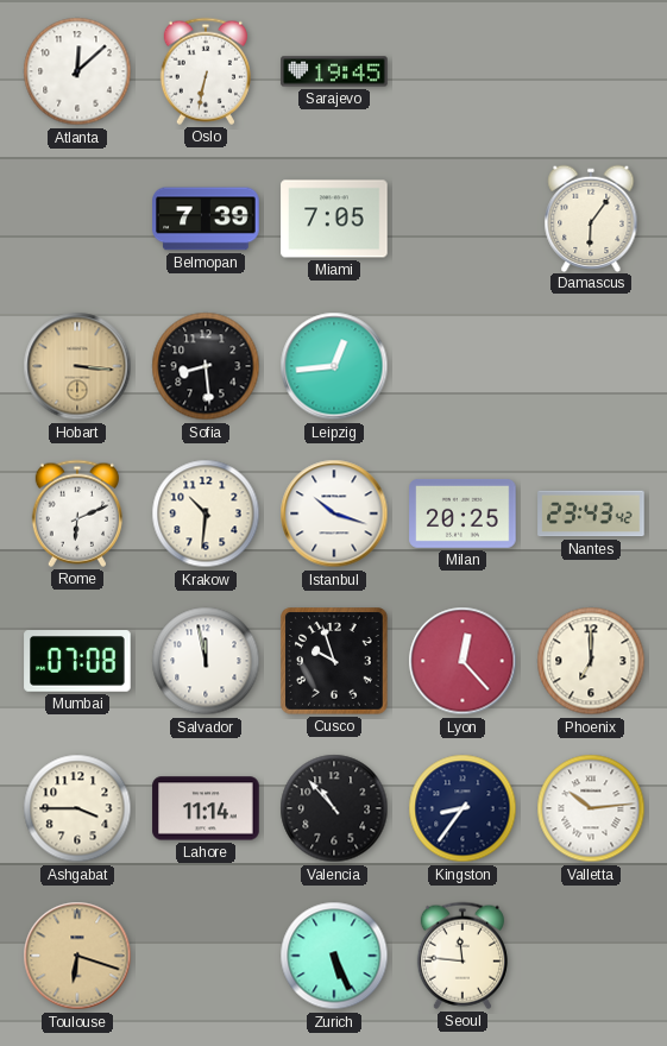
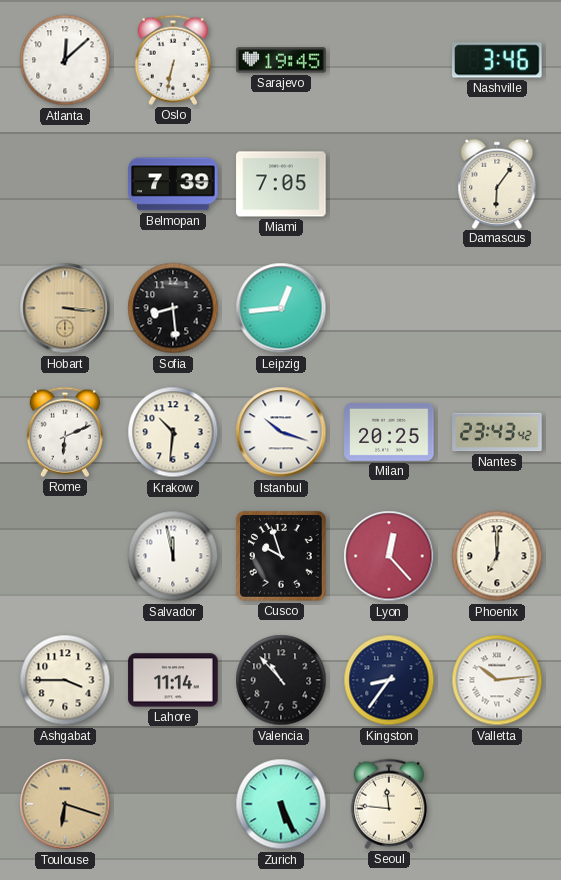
Nashville: none -> 3:46
Mumbai: 07:08 -> none
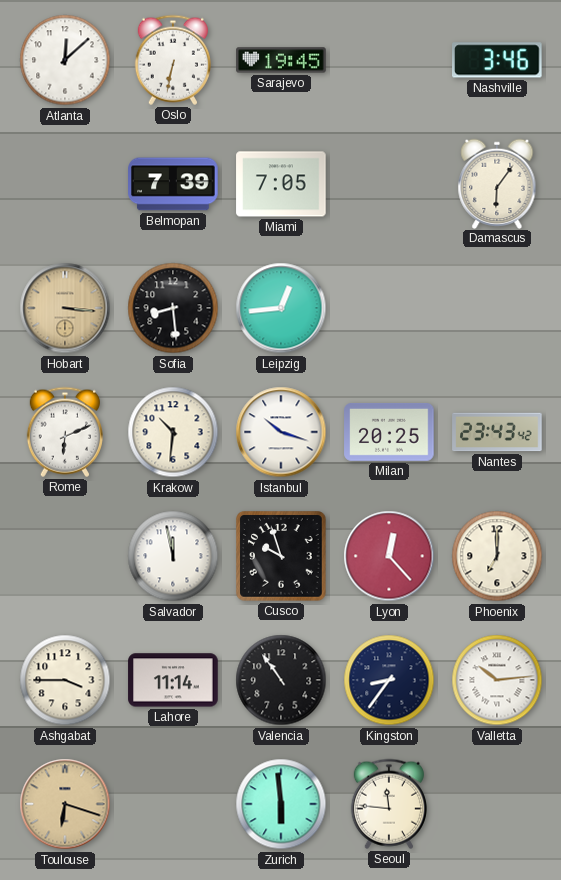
Valencia: 10:53 -> 10:54
Zurich: 5:26 -> 5:59
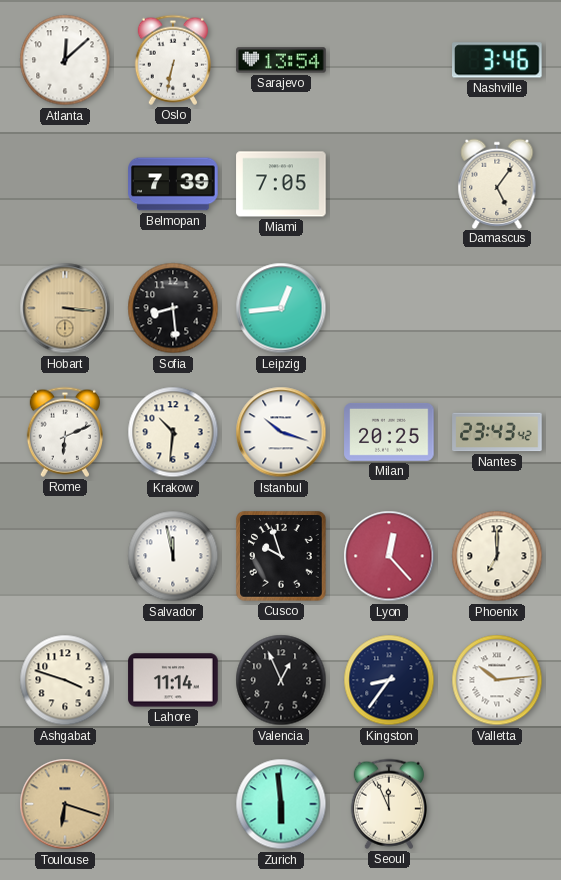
Sarajevo: 19:45 -> 13:54
Damascus: 6:06 -> 5:06
Ashgabat: 3:45 -> 3:48
Valencia: 10:54 -> 12:56
Seoul: 11:46 -> 11:56
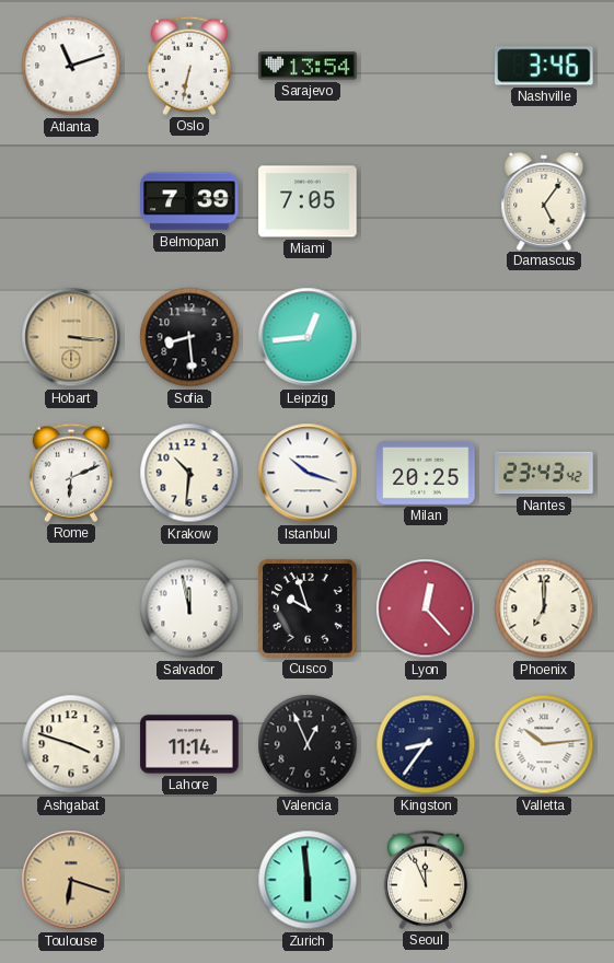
Atlanta: 12:08 -> 11:12
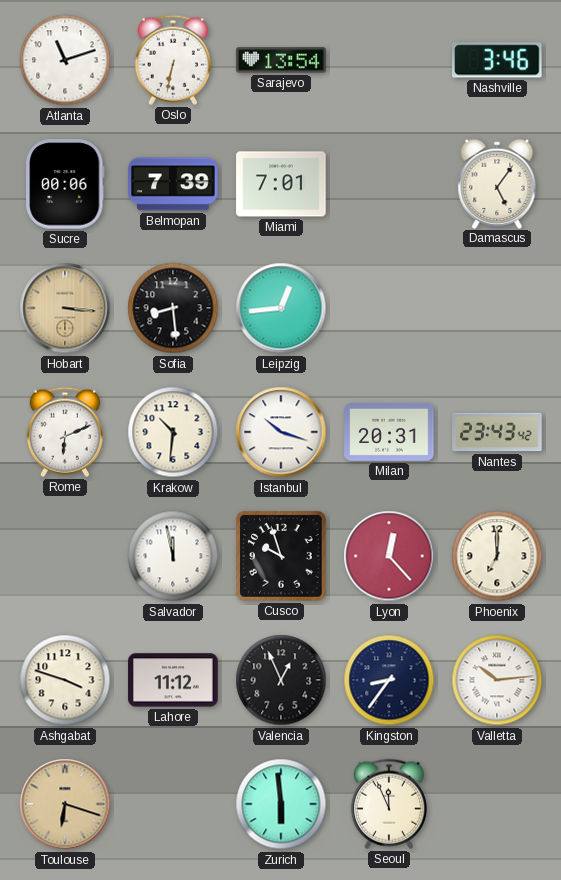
Sucre: none -> 00:06
Miami: 7:05 -> 7:01
Milan: 20:25 -> 20:31
Lahore: 11:14 -> 11:12
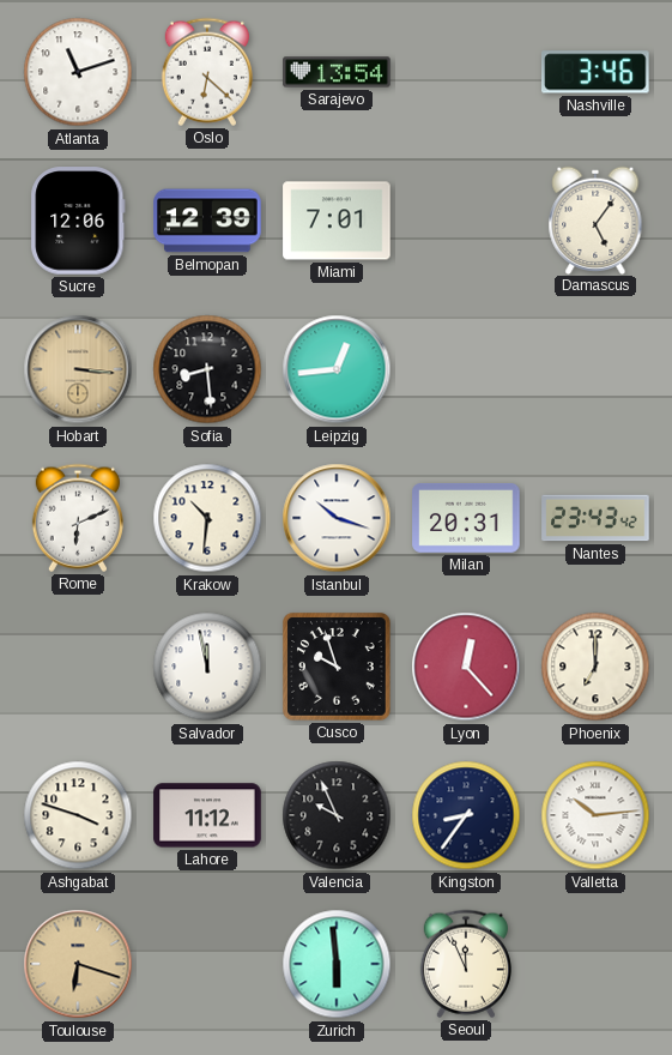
Oslo: 6:32 -> 6:22
Sucre: 00:06 -> 12:06
Belmopan: 7:39 -> 12:39
Valencia: 12:56 -> 9:56
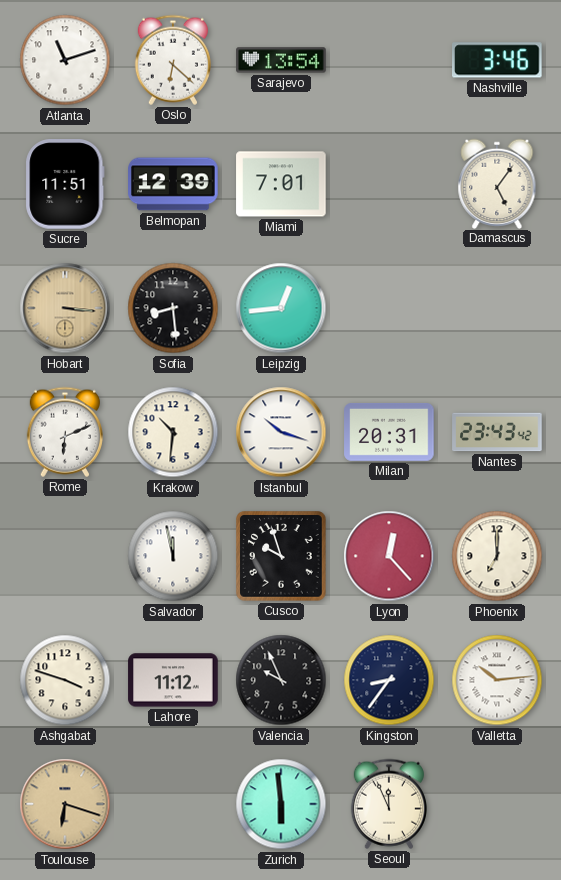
Sucre: 12:06 -> 11:51
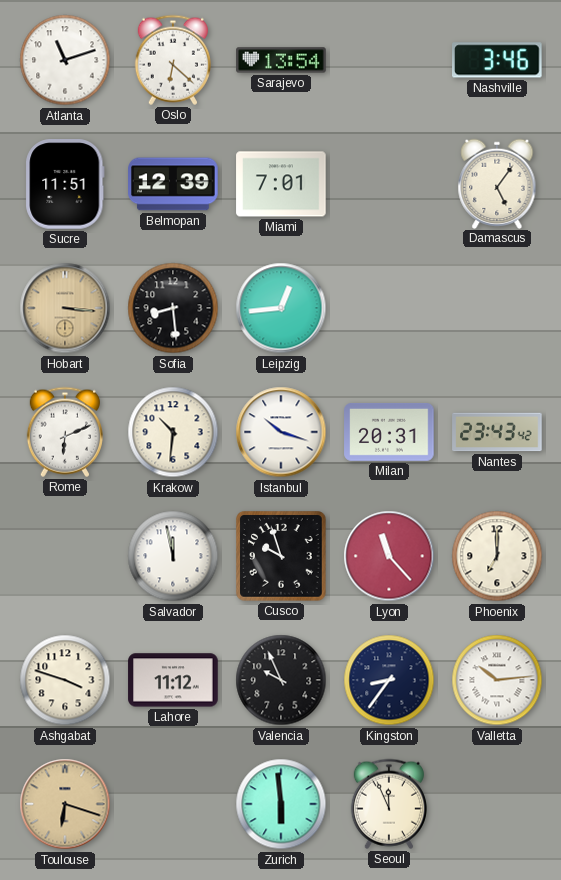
Lyon: 12:23 -> 11:23
